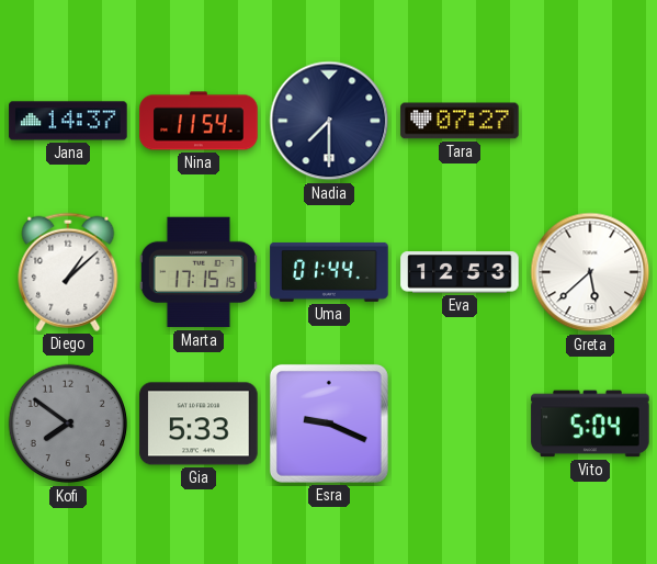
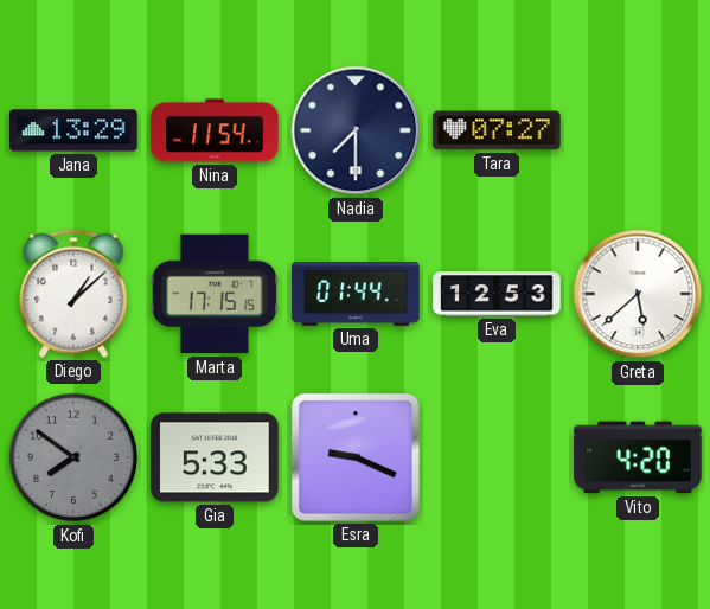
Jana: 14:37 -> 13:29
Vito: 5:04 -> 4:20
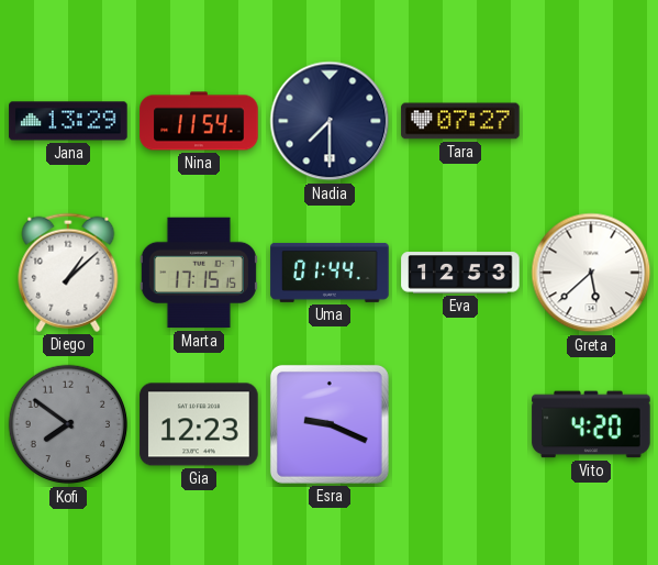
Gia: 5:33 -> 12:23
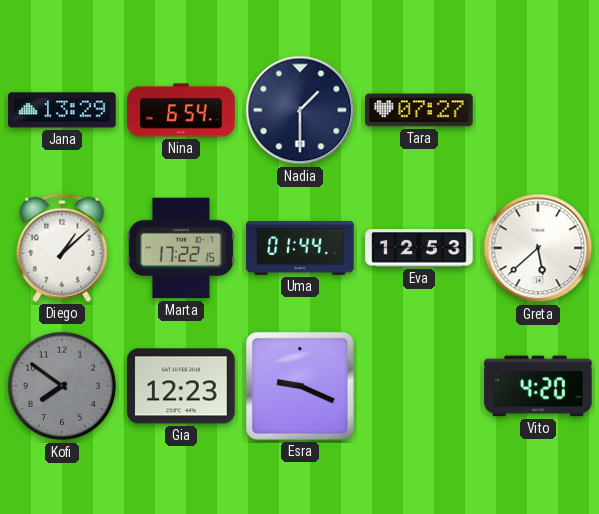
Nina: 11:54 -> 6:54
Nadia: 7:30 -> 1:30
Marta: 17:15 -> 17:22
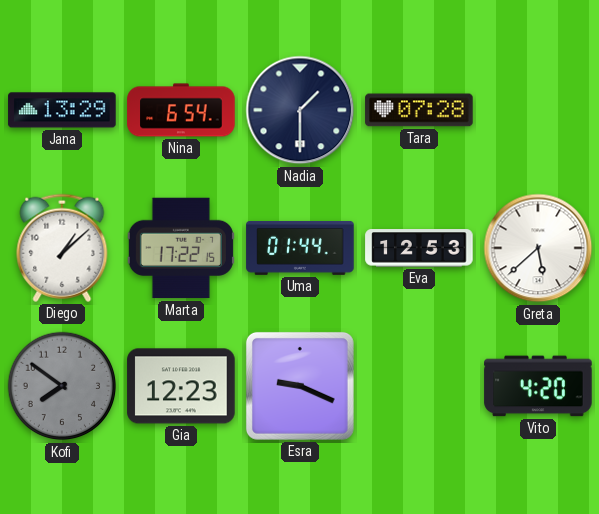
Tara: 07:27 -> 07:28
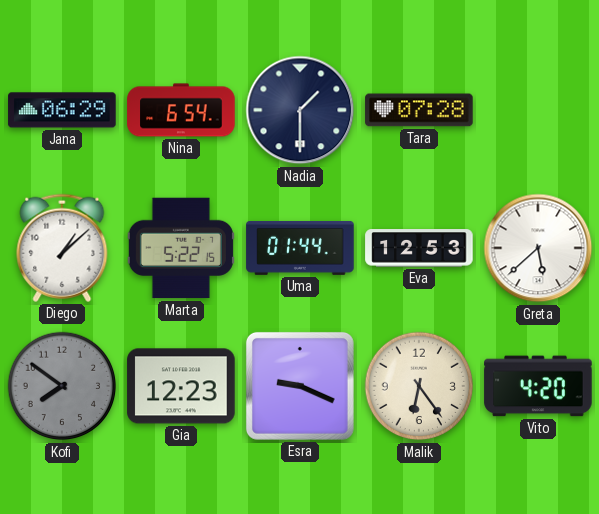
Jana: 13:29 -> 06:29
Marta: 17:22 -> 5:22
Malik: none -> 6:24
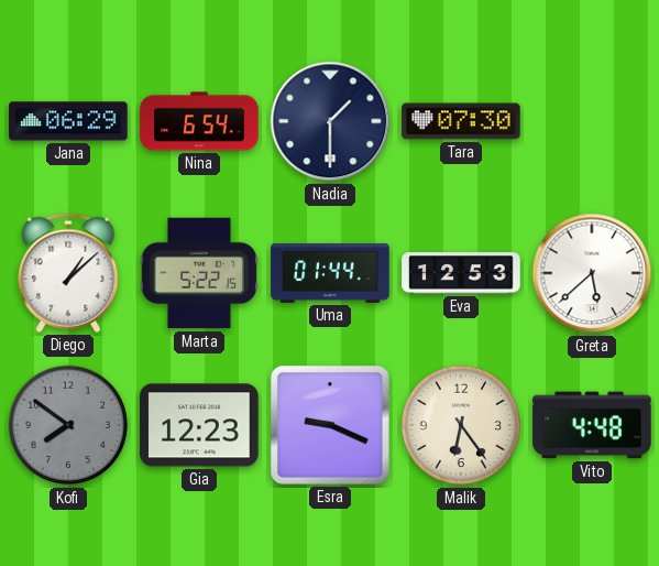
Tara: 07:28 -> 07:30
Vito: 4:20 -> 4:48
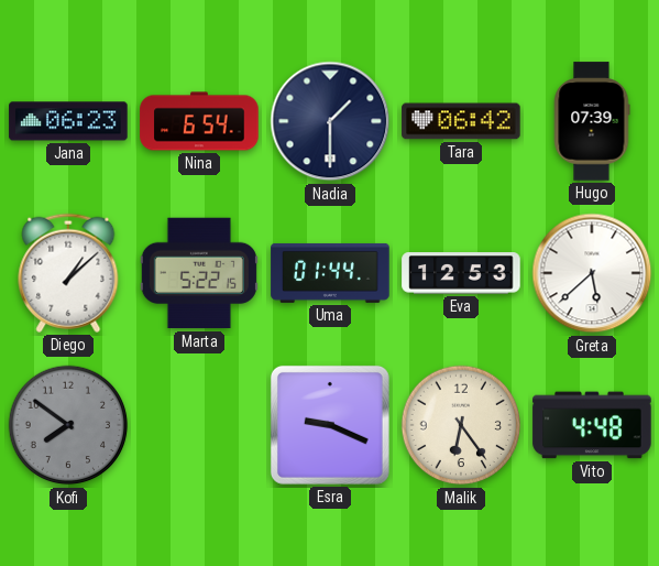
Jana: 06:29 -> 06:23
Tara: 07:30 -> 06:42
Hugo: none -> 07:39
Gia: 12:23 -> none
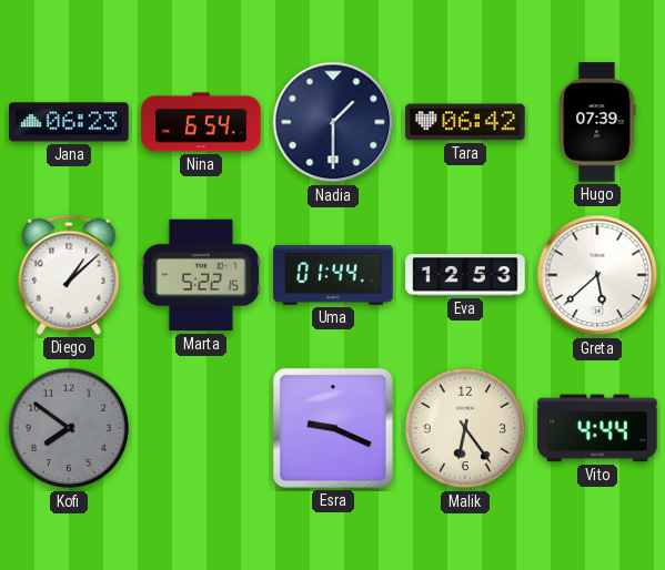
Vito: 4:48 -> 4:44
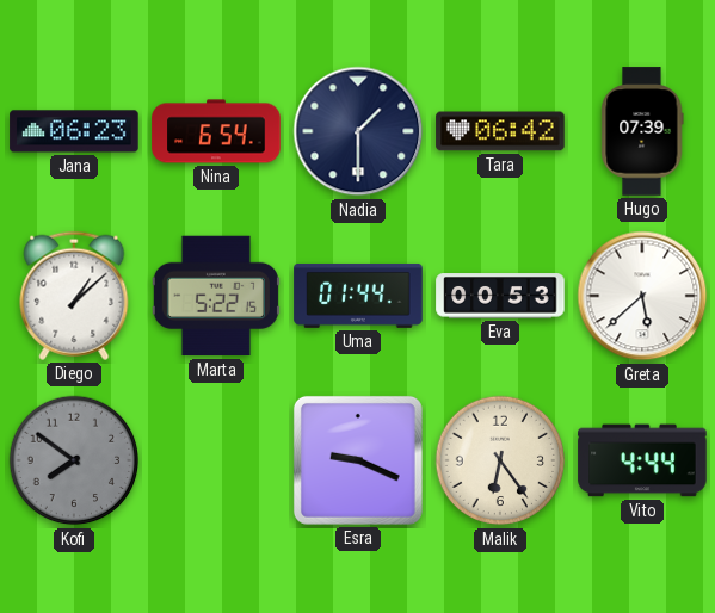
Eva: 12:53 -> 00:53
